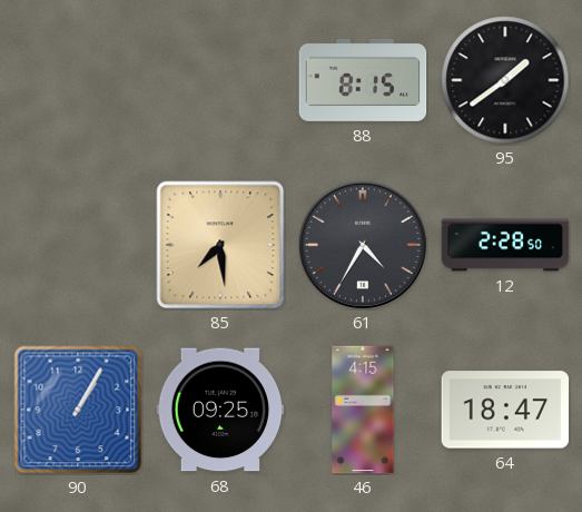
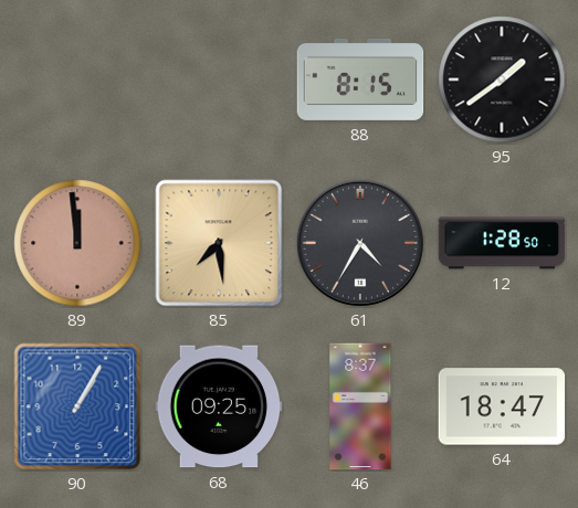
89: none -> 11:59
12: 2:28 -> 1:28
46: 4:15 -> 8:37
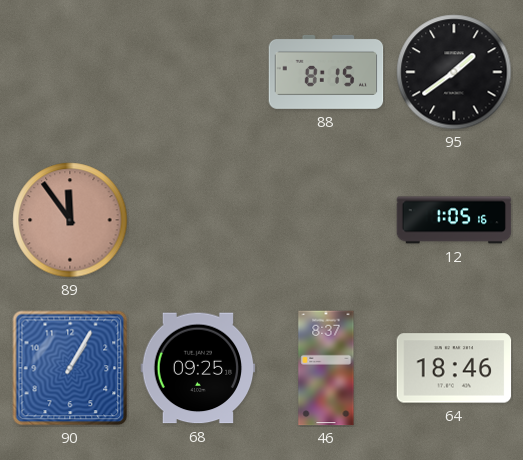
89: 11:59 -> 11:54
85: 7:29 -> none
61: 4:35 -> none
12: 1:28 -> 1:05
64: 18:47 -> 18:46
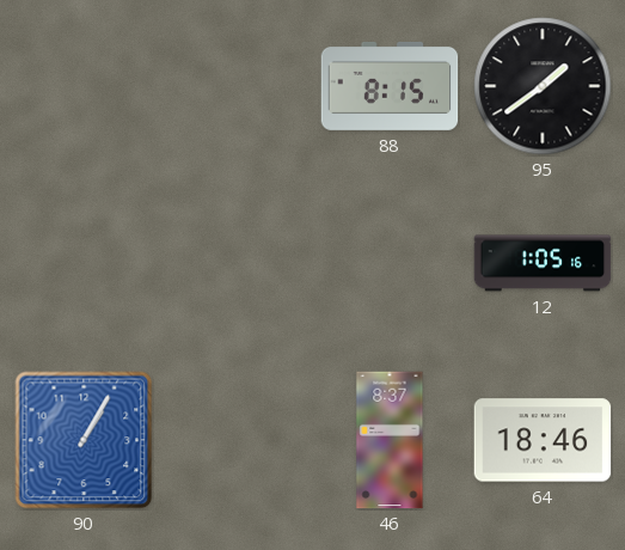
89: 11:54 -> none
68: 09:25 -> none
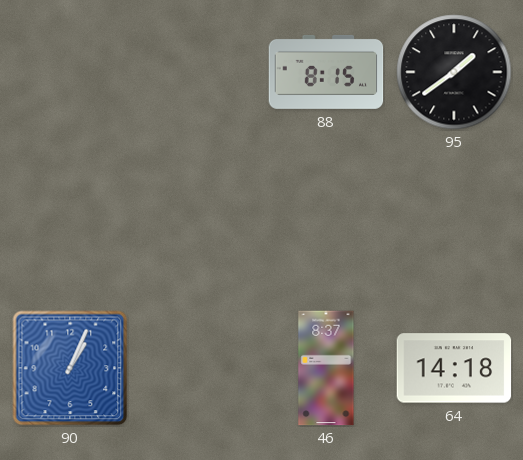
12: 1:05 -> none
90: 1:05 -> 1:04
64: 18:46 -> 14:18
